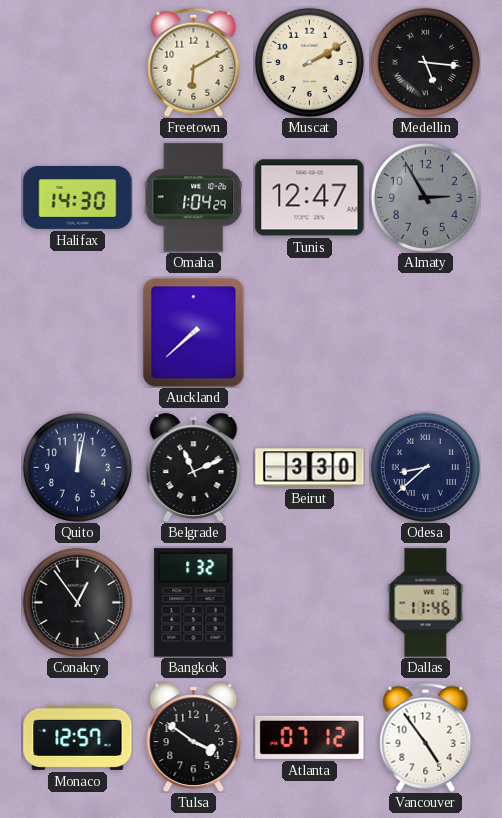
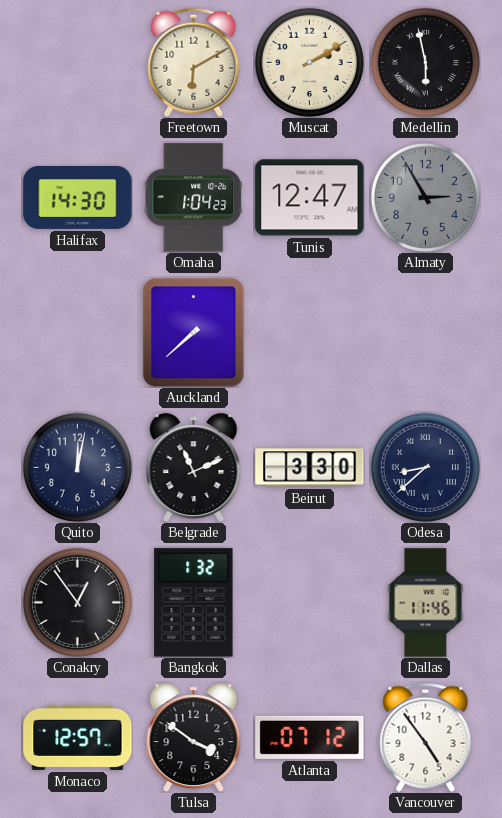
Medellin: 5:16 -> 5:58
Omaha: 1:04:29 -> 1:04:23
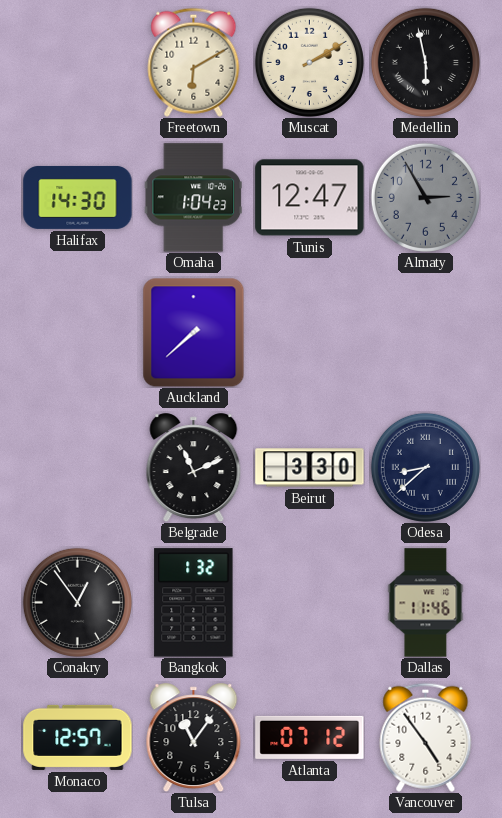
Quito: 12:02 -> none
Tulsa: 3:51 -> 11:06
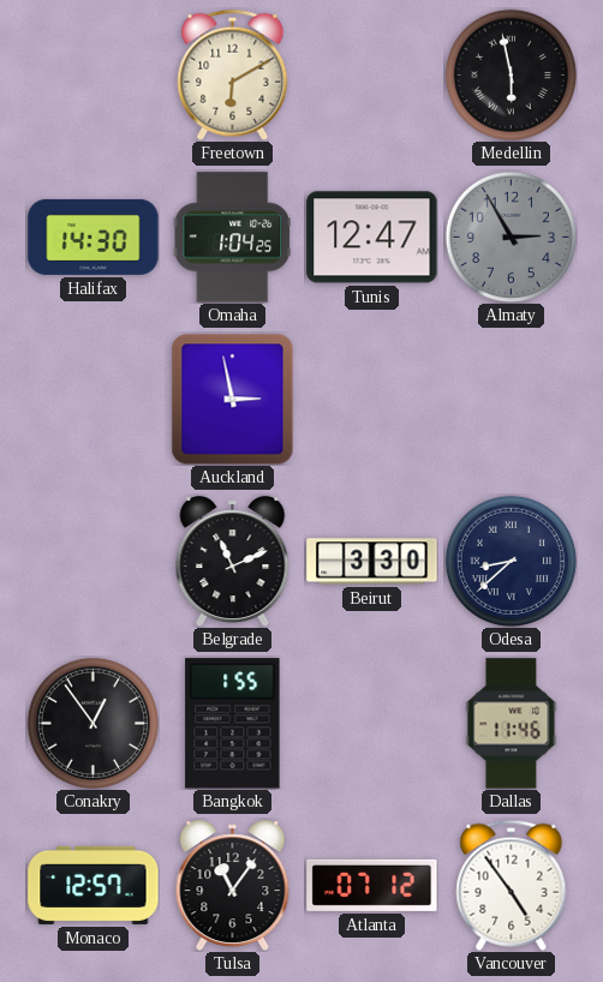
Muscat: 2:10 -> none
Omaha: 1:04:23 -> 1:04:25
Auckland: 7:38 -> 2:58
Bangkok: 1:32 -> 1:55
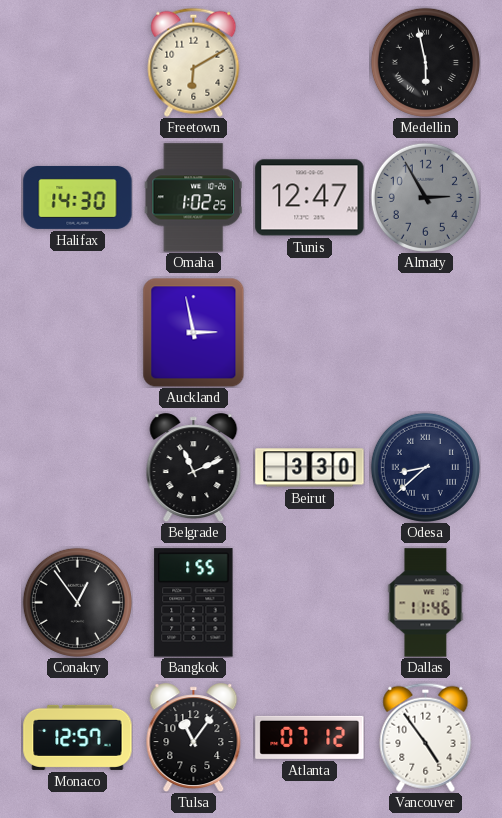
Omaha: 1:04 -> 1:02
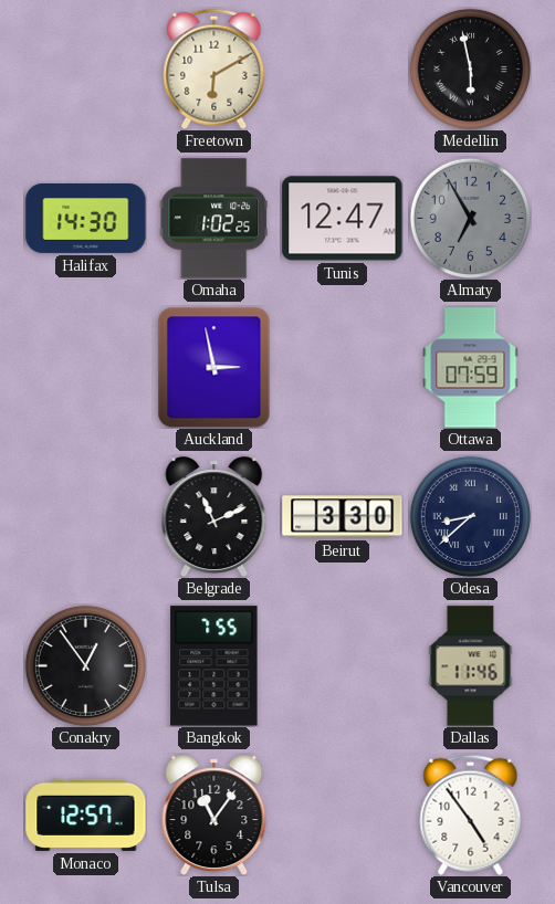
Almaty: 2:55 -> 6:55
Ottawa: none -> 07:59
Bangkok: 1:55 -> 7:55
Atlanta: 07:12 -> none
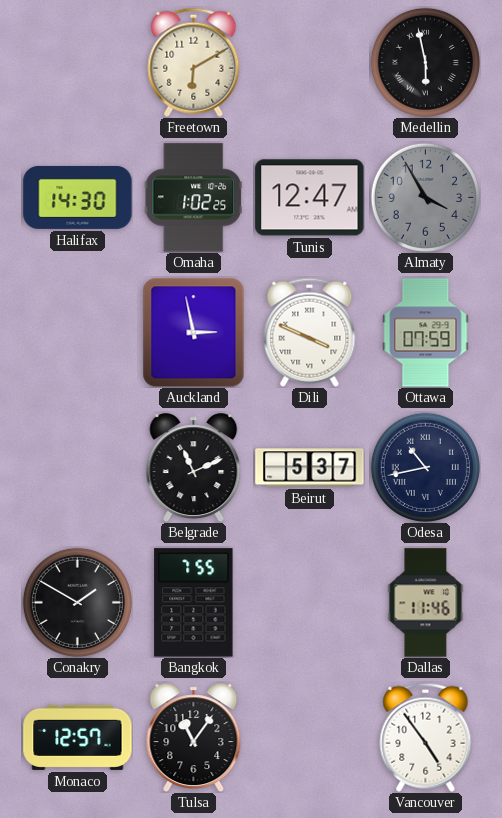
Almaty: 6:55 -> 3:55
Dili: none -> 3:49
Beirut: 3:30 -> 5:37
Odesa: 8:38 -> 10:43
Conakry: 12:54 -> 1:50
